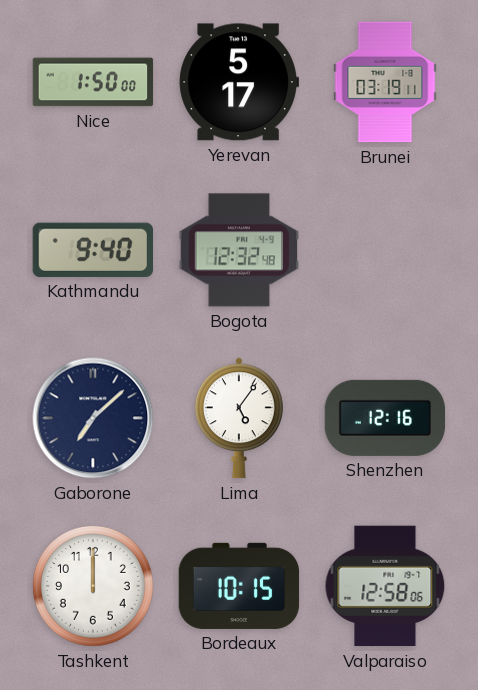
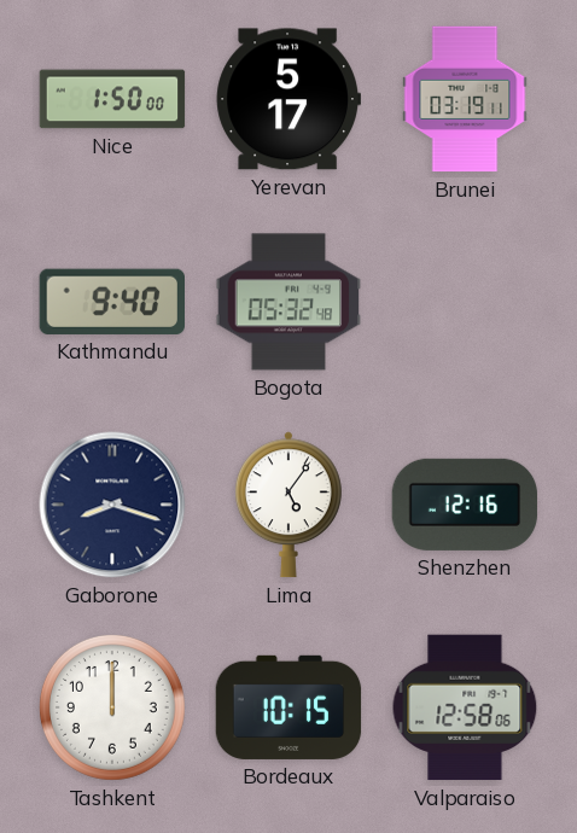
Bogota: 12:32 -> 05:32
Gaborone: 7:08 -> 8:18
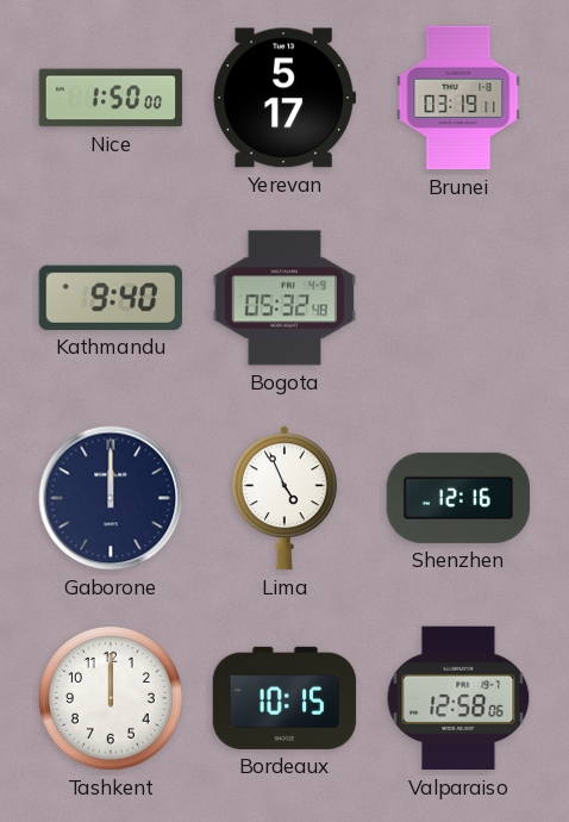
Gaborone: 8:18 -> 12:00
Lima: 5:06 -> 4:56
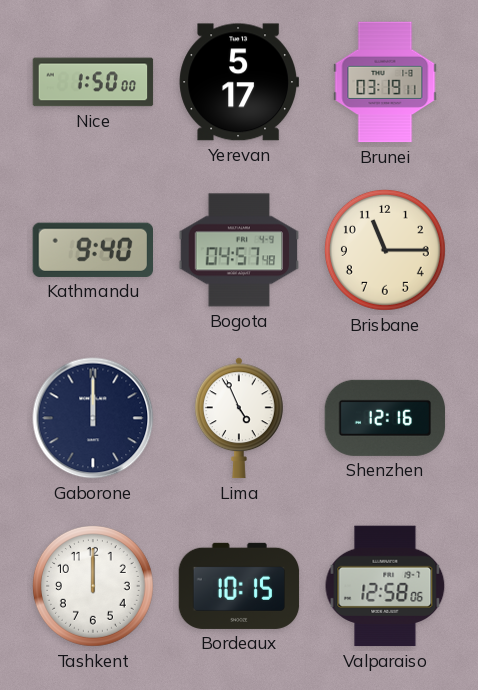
Bogota: 05:32 -> 04:57
Brisbane: none -> 11:15
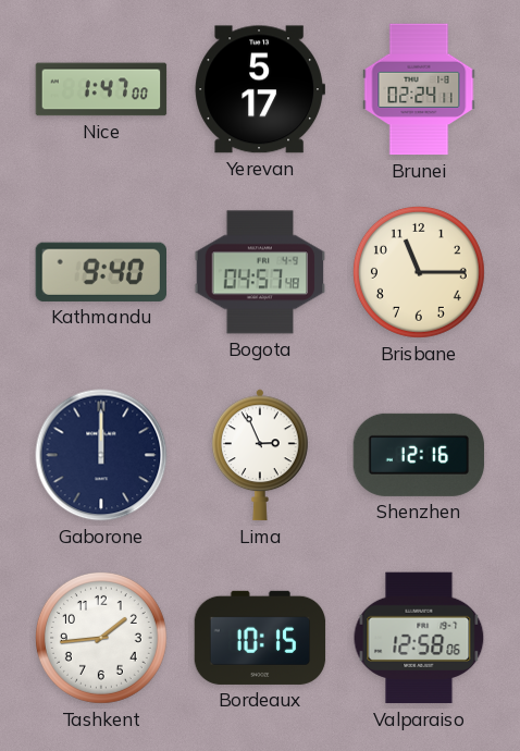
Nice: 1:50 -> 1:47
Brunei: 03:19 -> 02:24
Lima: 4:56 -> 2:56
Tashkent: 12:00 -> 1:44
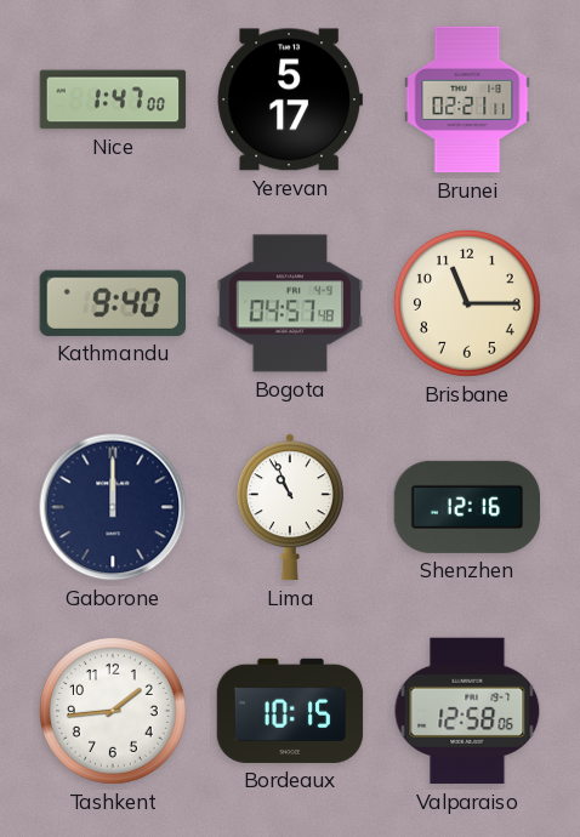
Brunei: 02:24 -> 02:21
Lima: 2:56 -> 10:56
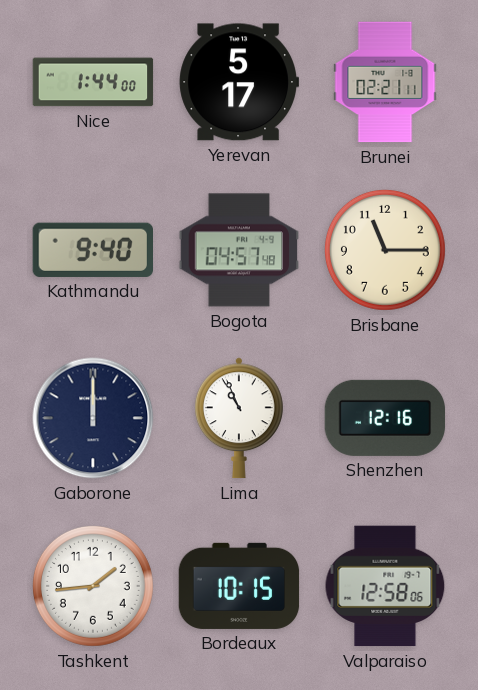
Nice: 1:47 -> 1:44
